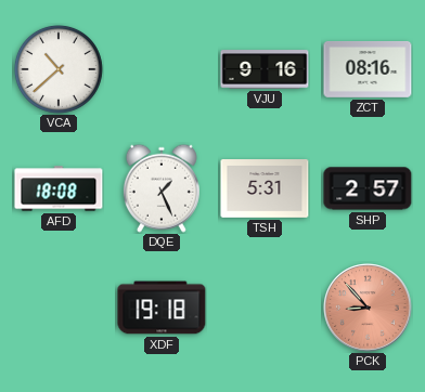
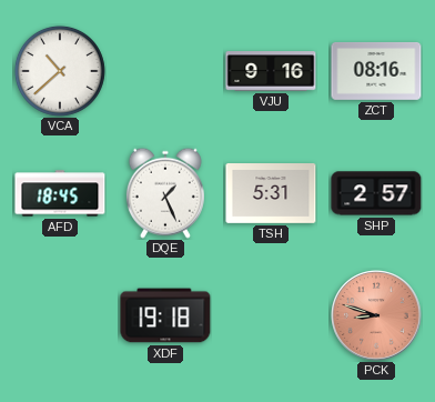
AFD: 18:08 -> 18:45
PCK: 8:53 -> 8:48
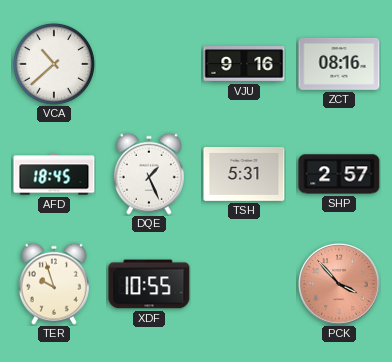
TER: none -> 9:57
XDF: 19:18 -> 10:55
PCK: 8:48 -> 3:53
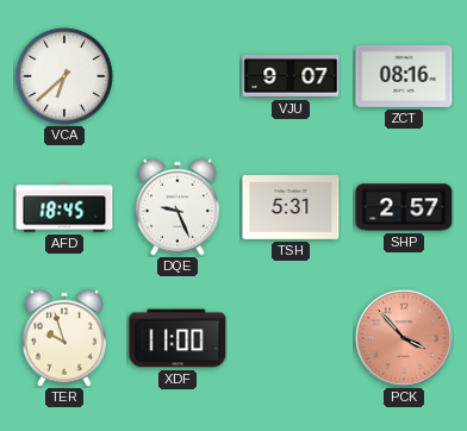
VCA: 10:38 -> 6:38
VJU: 9:16 -> 9:07
DQE: 1:26 -> 9:26
XDF: 10:55 -> 11:00
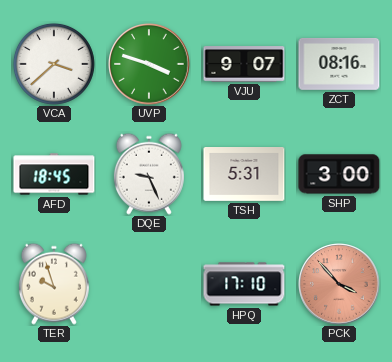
VCA: 6:38 -> 3:38
UVP: none -> 3:48
SHP: 2:57 -> 3:00
XDF: 11:00 -> none
HPQ: none -> 17:10
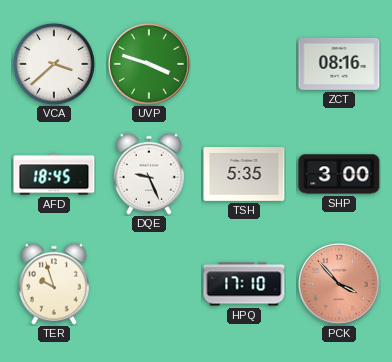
VJU: 9:07 -> none
TSH: 5:31 -> 5:35
